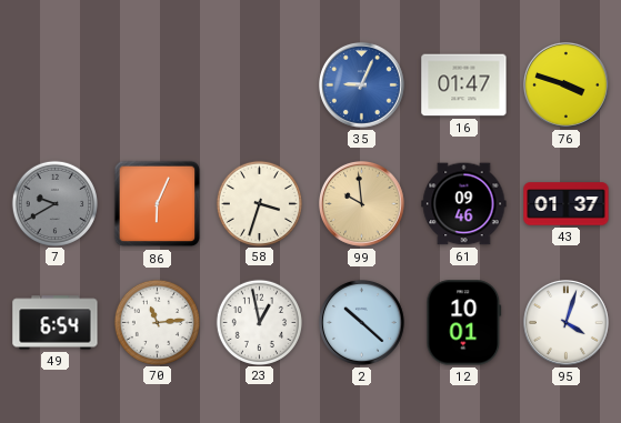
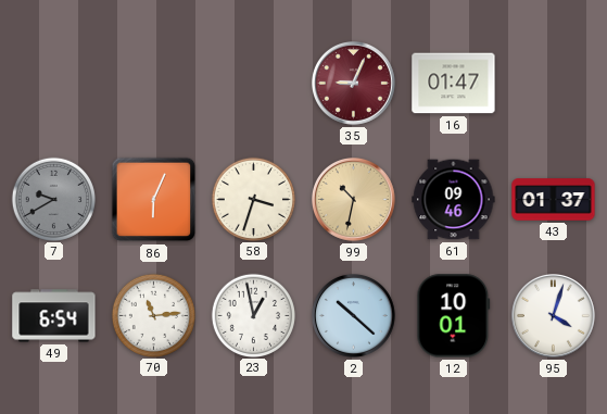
35 dial: blue -> burgundy
76: 3:48 -> none
99: 9:59 -> 10:32
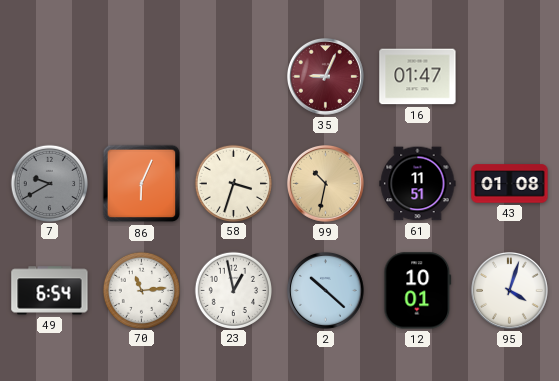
61: 09:46 -> 11:51
43: 01:37 -> 01:08
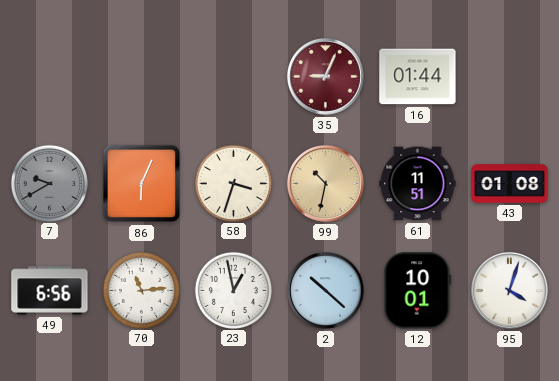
16: 01:47 -> 01:44
49: 6:54 -> 6:56
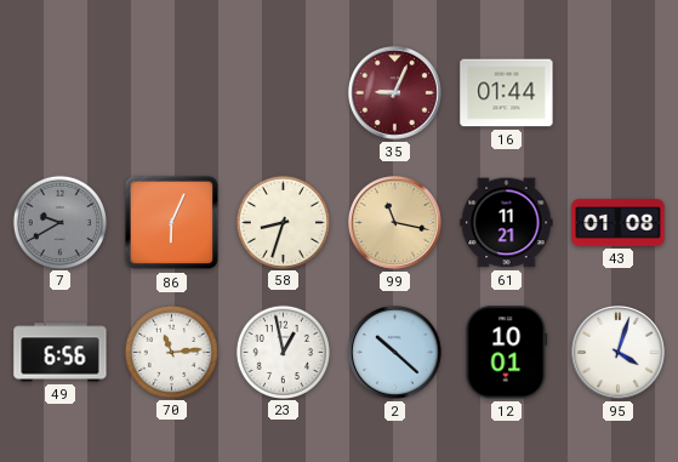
58: 3:33 -> 8:33
99: 10:32 -> 11:17
61: 11:51 -> 11:21
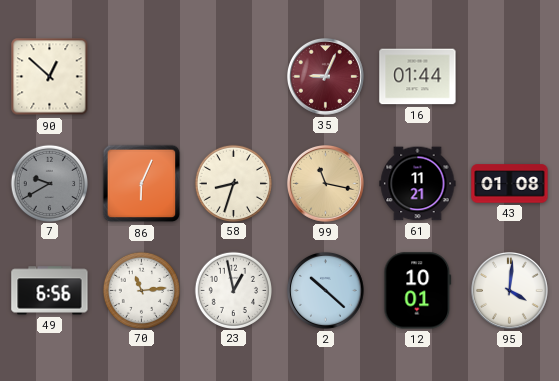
90: none -> 12:52
95: 4:03 -> 4:01
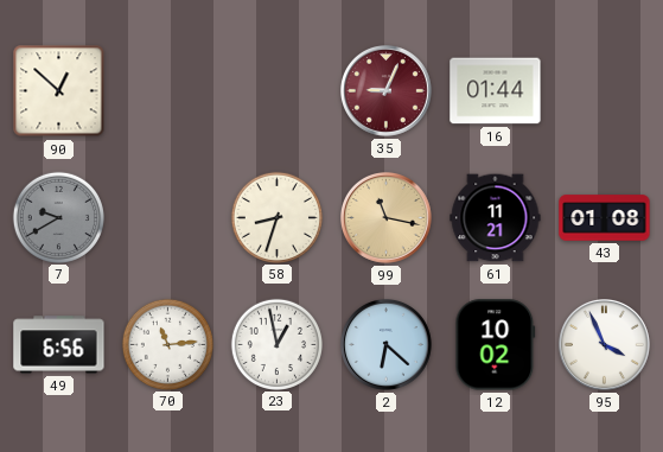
86: 6:04 -> none
2: 10:22 -> 6:22
12: 10:01 -> 10:02
95: 4:01 -> 3:56
